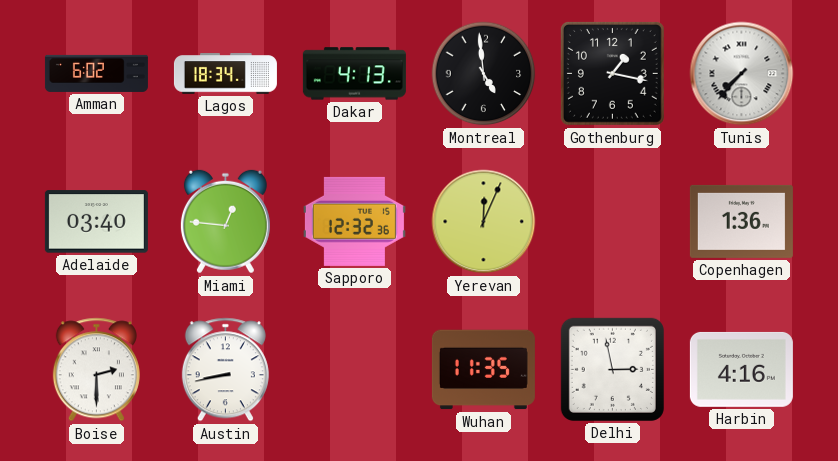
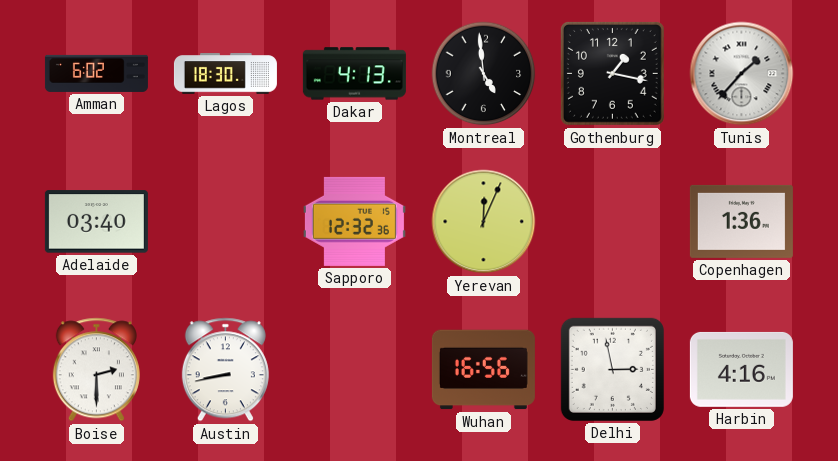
Lagos: 18:34 -> 18:30
Tunis: 7:37 -> 1:37
Miami: 12:46 -> none
Wuhan: 11:35 -> 16:56
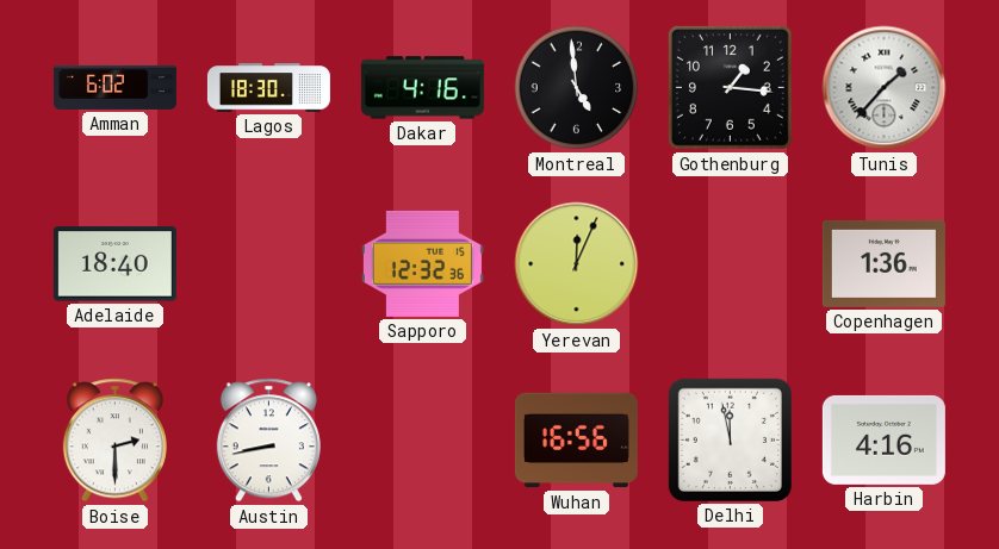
Dakar: 4:13 -> 4:16
Gothenburg: 1:17 -> 1:16
Adelaide: 03:40 -> 18:40
Delhi: 2:58 -> 11:58
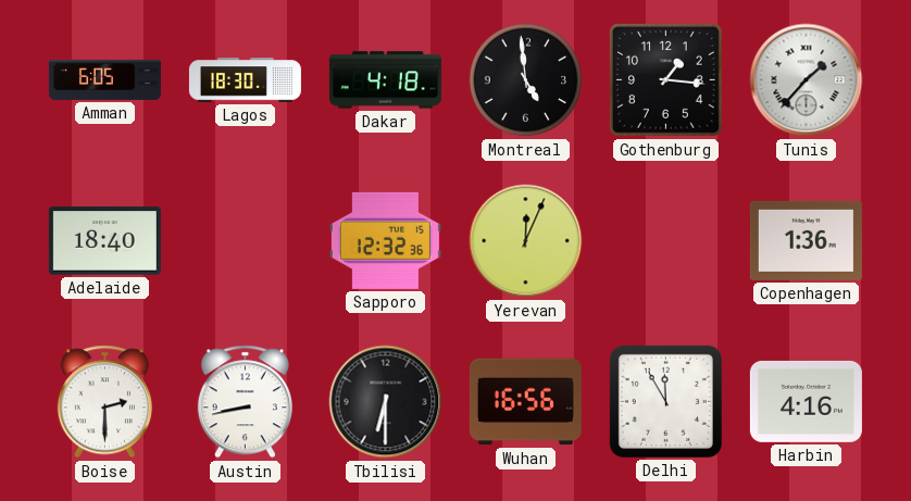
Amman: 6:02 -> 6:05
Dakar: 4:16 -> 4:18
Tbilisi: none -> 6:30
Delhi: 11:58 -> 11:55
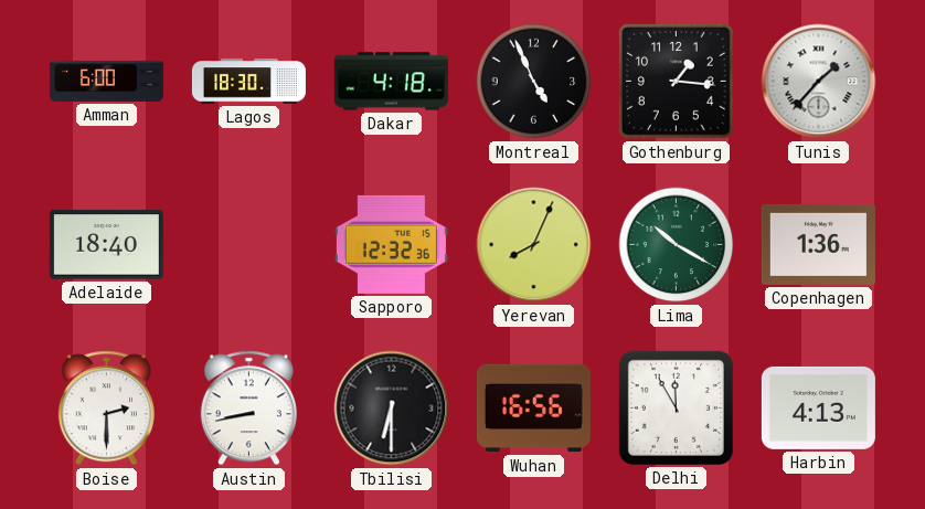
Amman: 6:05 -> 6:00
Montreal: 4:59 -> 4:56
Yerevan: 12:04 -> 8:04
Lima: none -> 10:20
Harbin: 4:16 -> 4:13
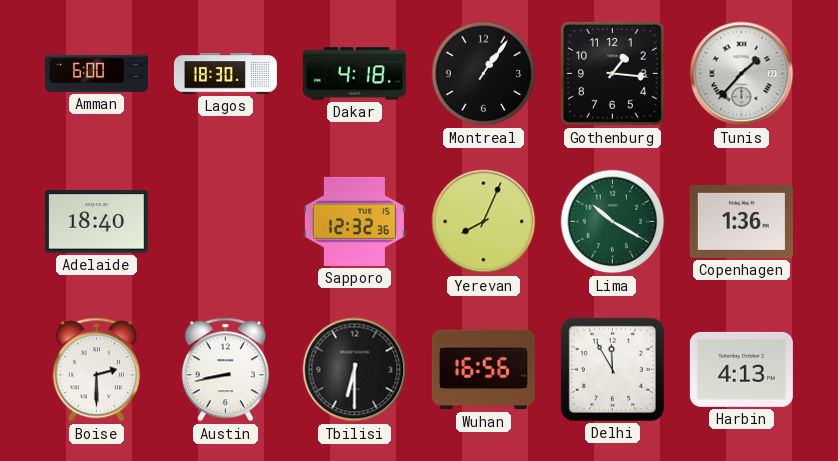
Montreal: 4:56 -> 1:06
